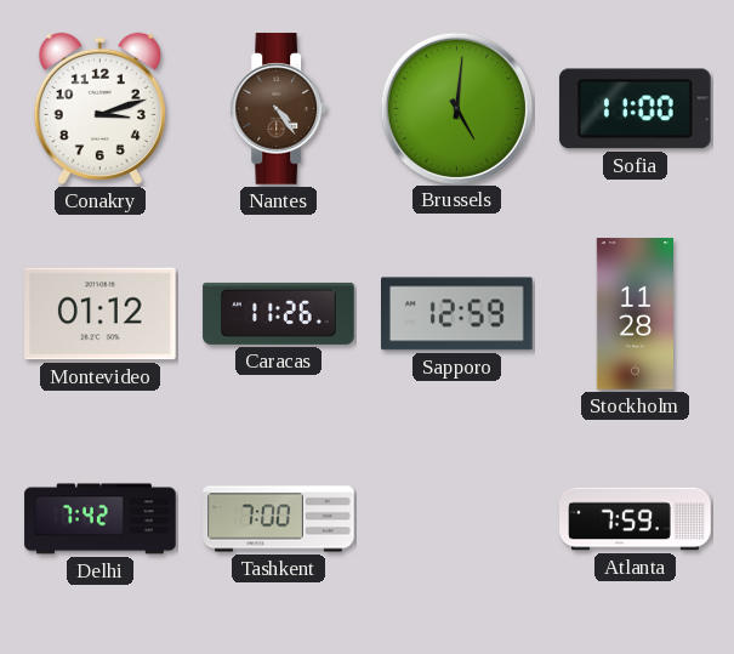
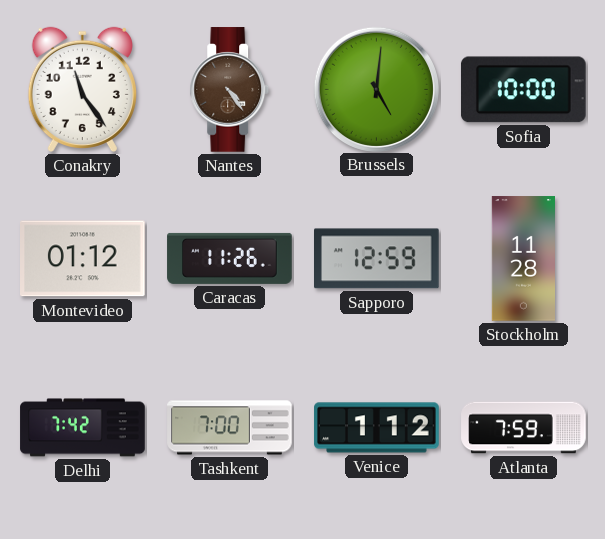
Conakry: 3:12 -> 11:24
Sofia: 11:00 -> 10:00
Venice: none -> 1:12
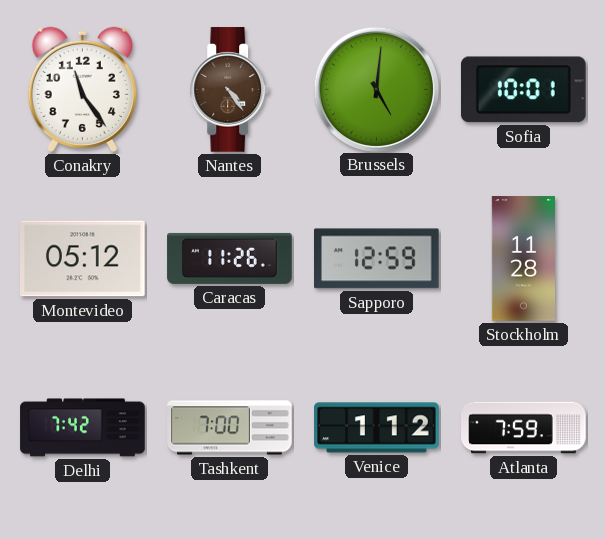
Sofia: 10:00 -> 10:01
Montevideo: 01:12 -> 05:12
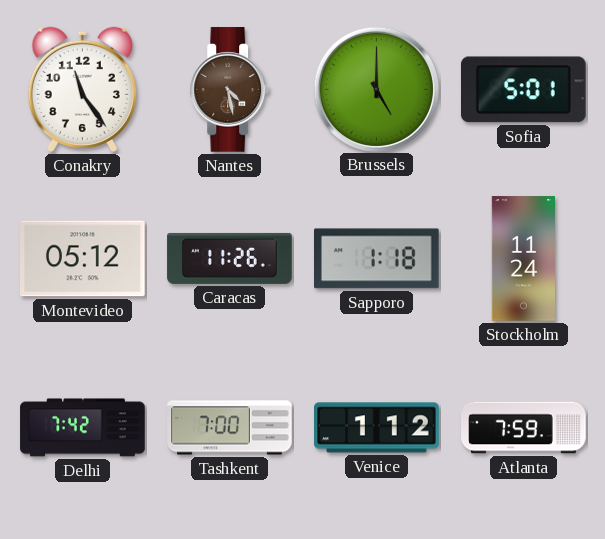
Nantes: 4:24 -> 4:28
Brussels: 5:01 -> 5:00
Sofia: 10:01 -> 5:01
Sapporo: 12:59 -> 1:18
Stockholm: 11:28 -> 11:24
